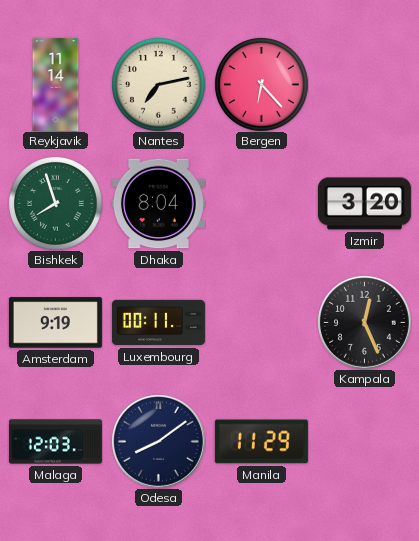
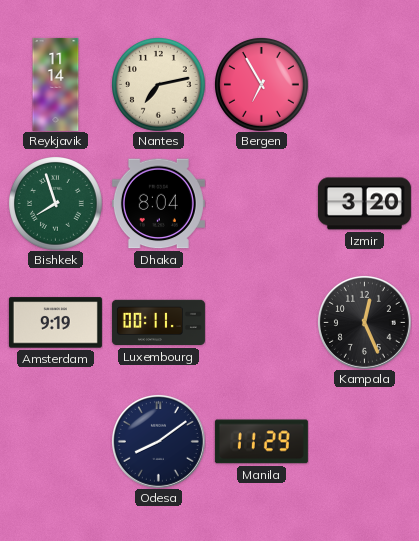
Bergen: 6:23 -> 6:55
Malaga: 12:03 -> none
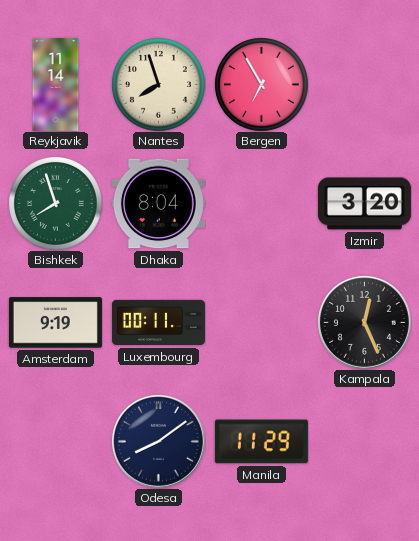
Nantes: 7:13 -> 7:57
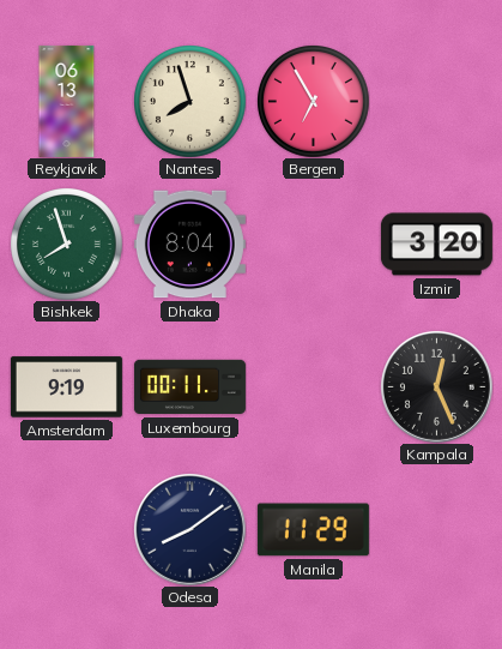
Reykjavik: 11:14 -> 06:13
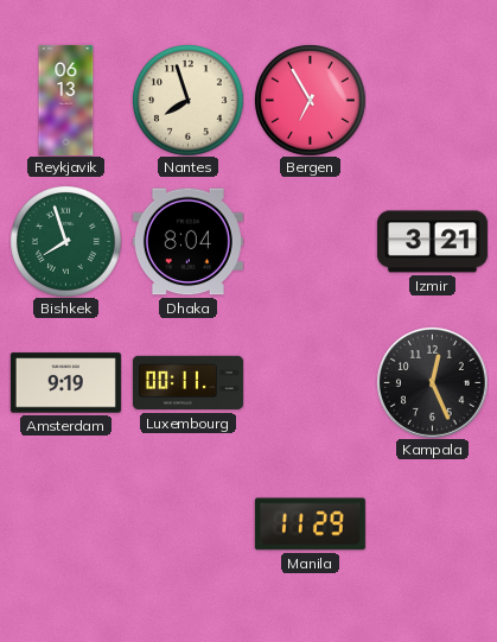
Izmir: 3:20 -> 3:21
Odesa: 8:09 -> none
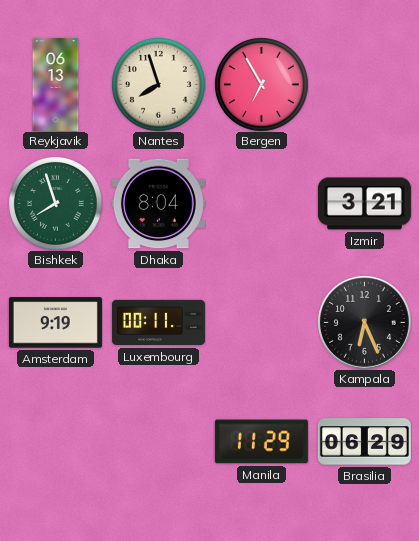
Kampala: 12:26 -> 6:26
Brasilia: none -> 06:29
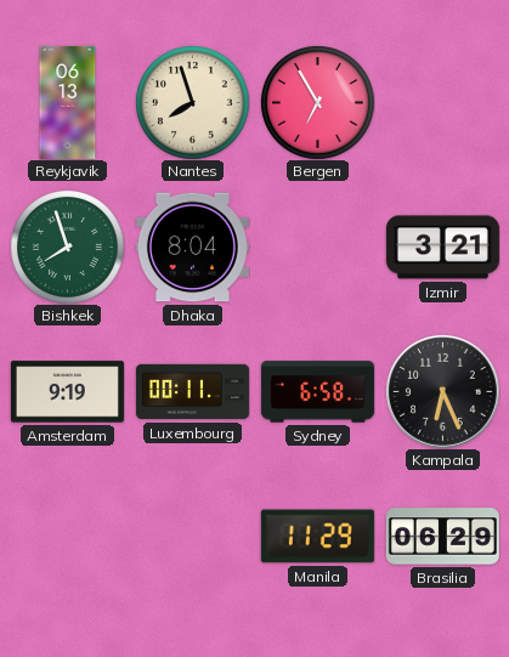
Sydney: none -> 6:58
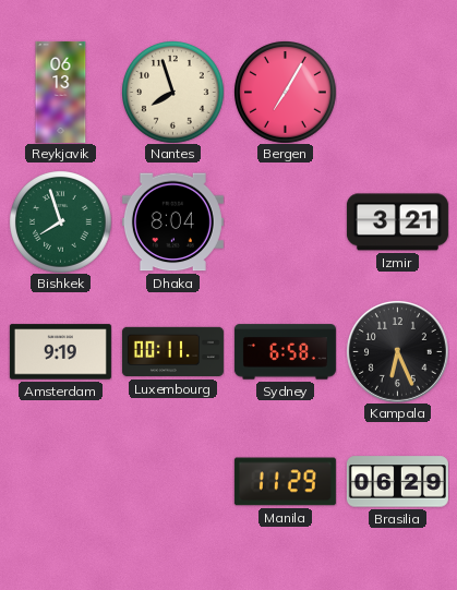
Bergen: 6:55 -> 7:05
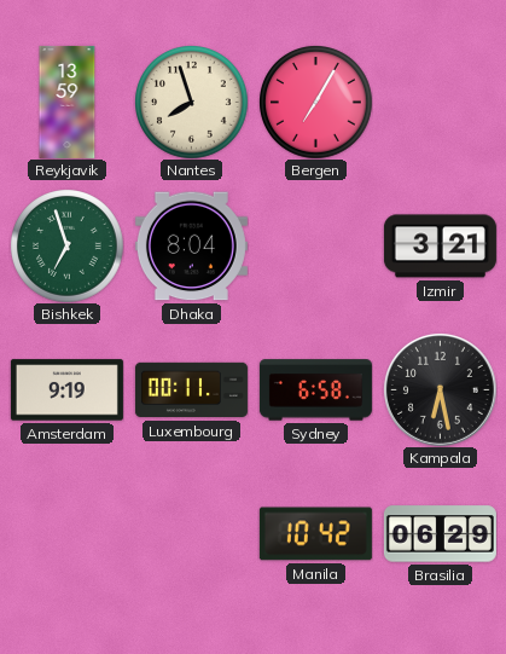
Reykjavik: 06:13 -> 13:59
Bishkek: 7:57 -> 6:57
Kampala: 6:26 -> 6:28
Manila: 11:29 -> 10:42
